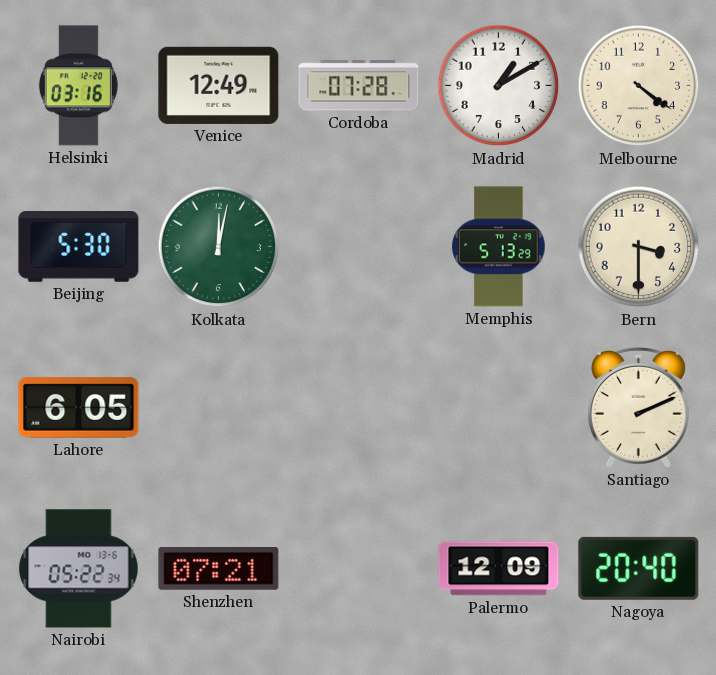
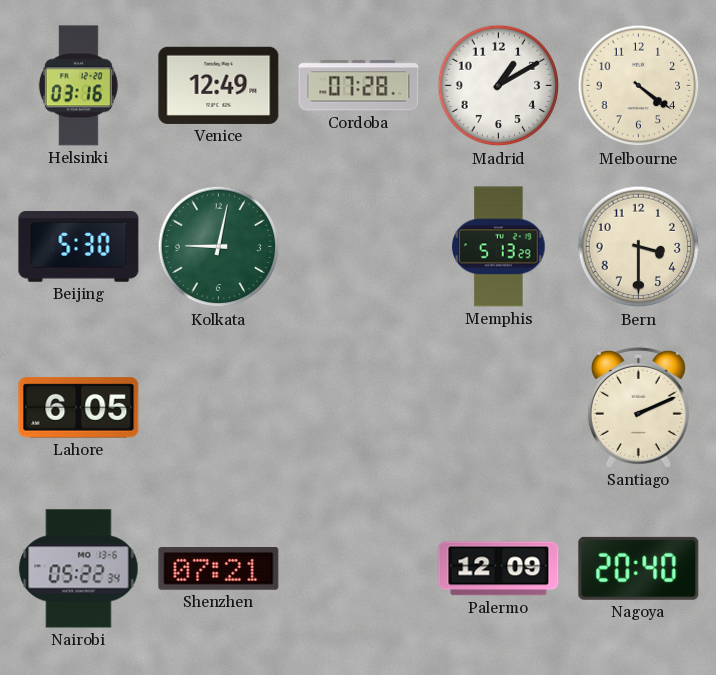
Kolkata: 12:02 -> 9:02
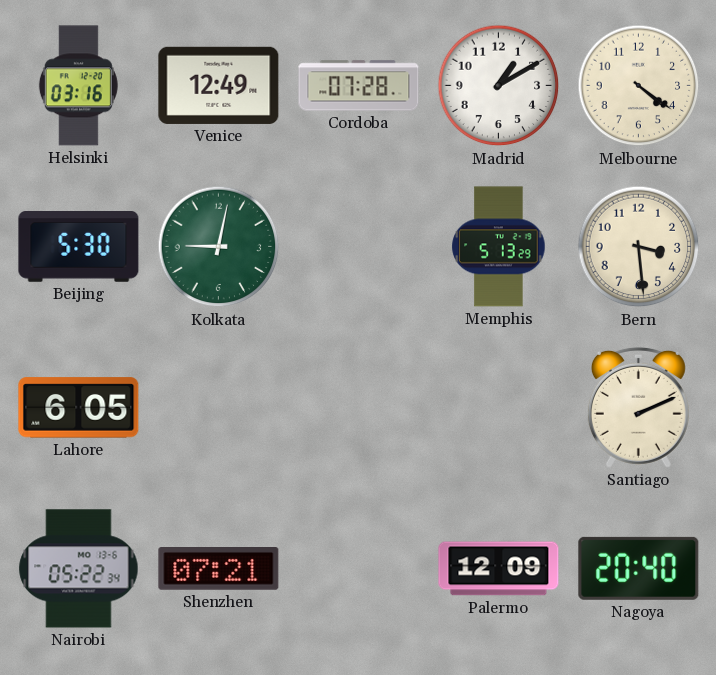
Bern: 3:30 -> 3:29
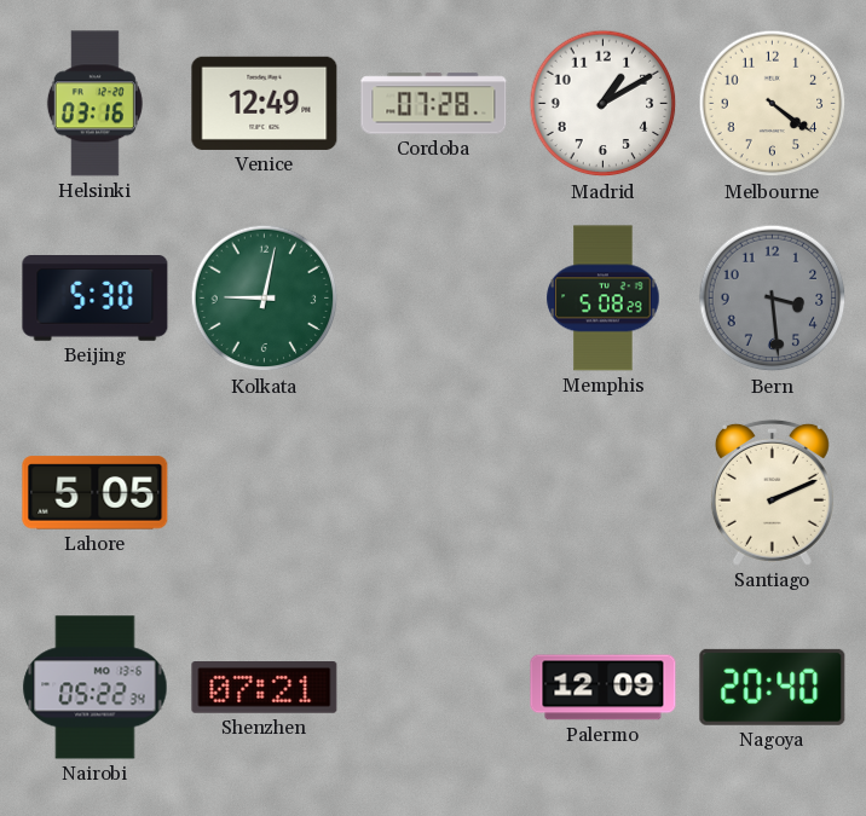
Memphis: 5:13 -> 5:08
Bern dial: cream -> grey
Lahore: 6:05 -> 5:05
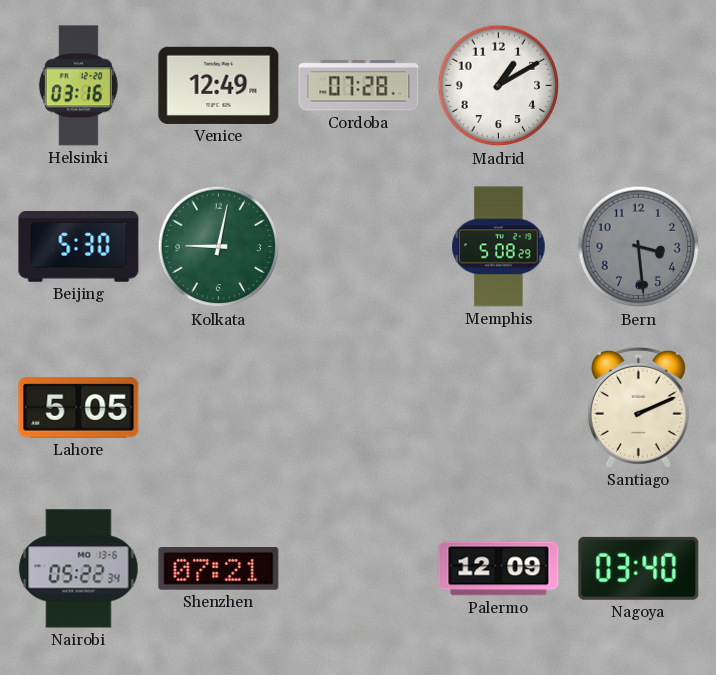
Melbourne: 4:21 -> none
Nagoya: 20:40 -> 03:40
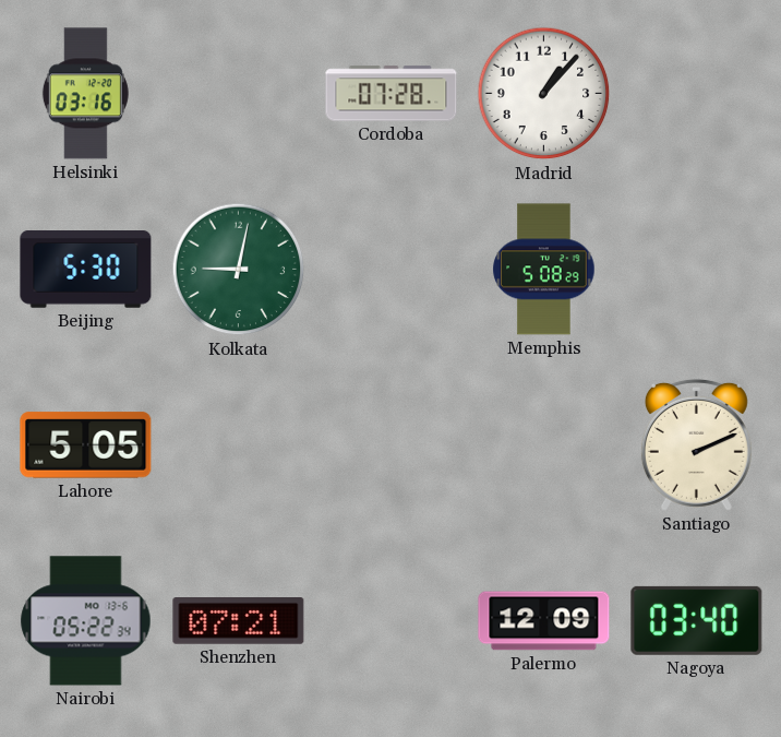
Venice: 12:49 -> none
Madrid: 1:10 -> 1:07
Bern: 3:29 -> none
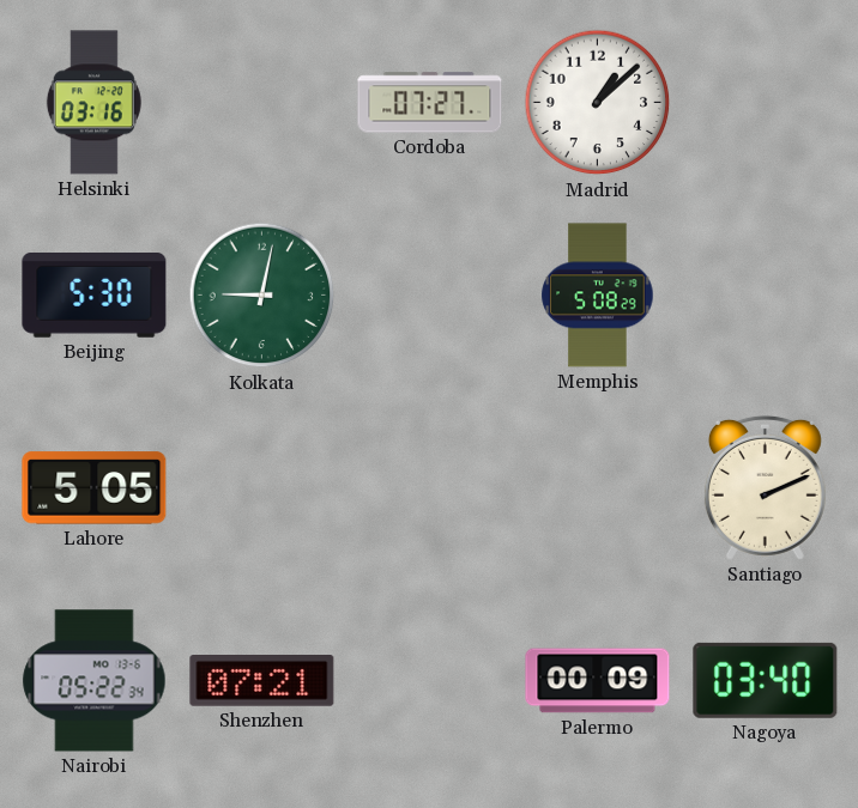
Cordoba: 07:28 -> 07:27
Madrid: 1:07 -> 1:08
Palermo: 12:09 -> 00:09
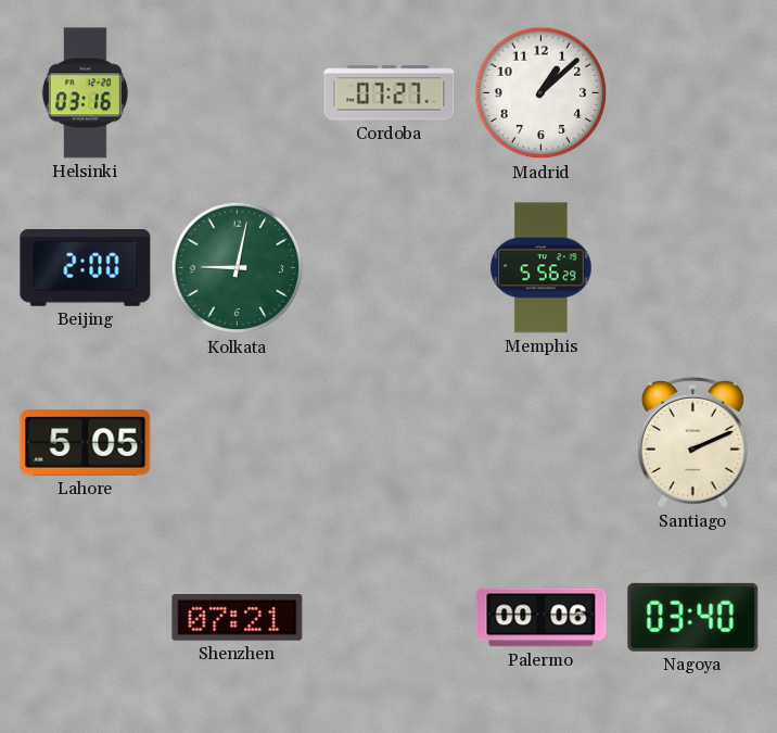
Beijing: 5:30 -> 2:00
Memphis: 5:08 -> 5:56
Nairobi: 05:22 -> none
Palermo: 00:09 -> 00:06
